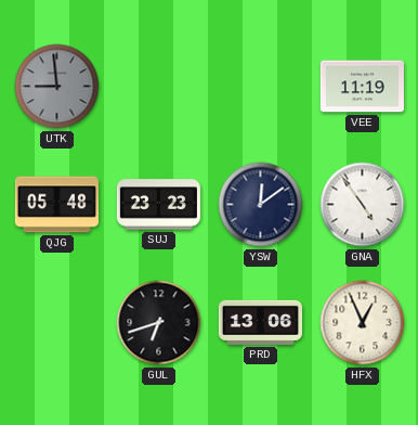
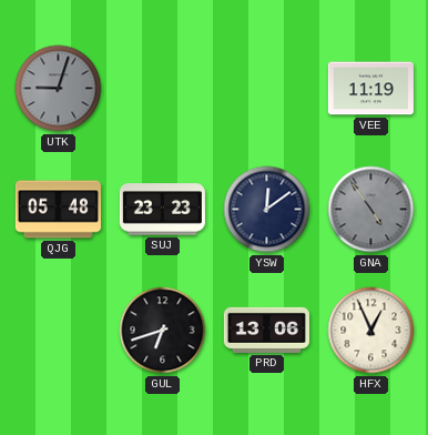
UTK: 8:59 -> 9:03
GNA dial: white -> grey
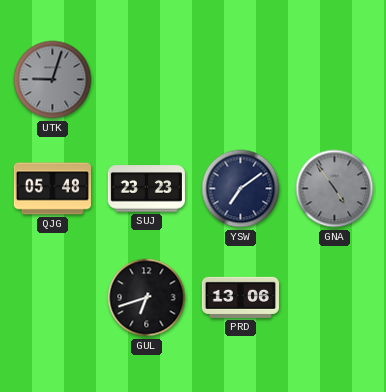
VEE: 11:19 -> none
YSW: 12:09 -> 7:09
HFX: 12:56 -> none
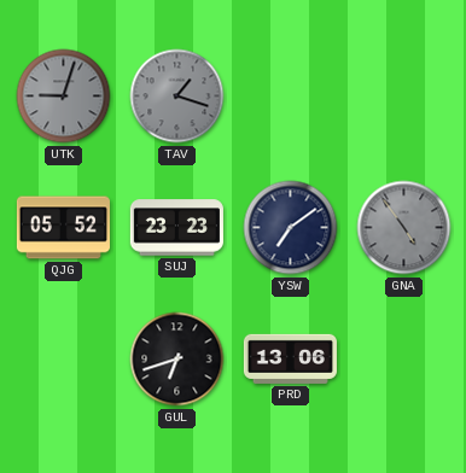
TAV: none -> 1:18
QJG: 05:48 -> 05:52
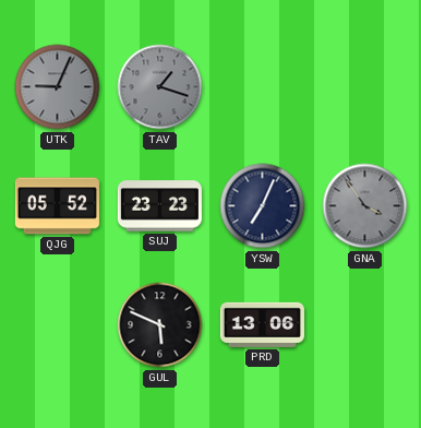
UTK: 9:03 -> 9:04
YSW: 7:09 -> 7:04
GNA: 4:54 -> 3:54
GUL: 6:42 -> 5:49
